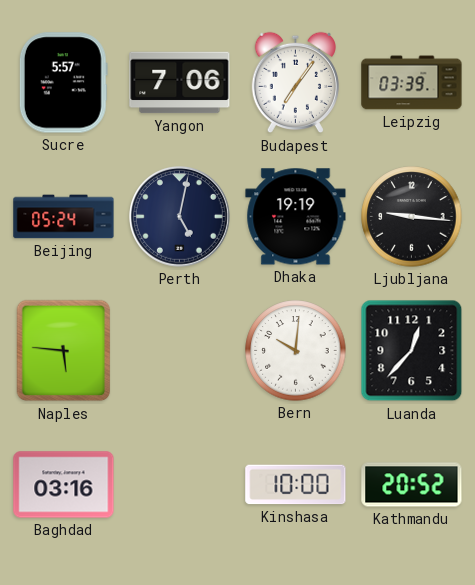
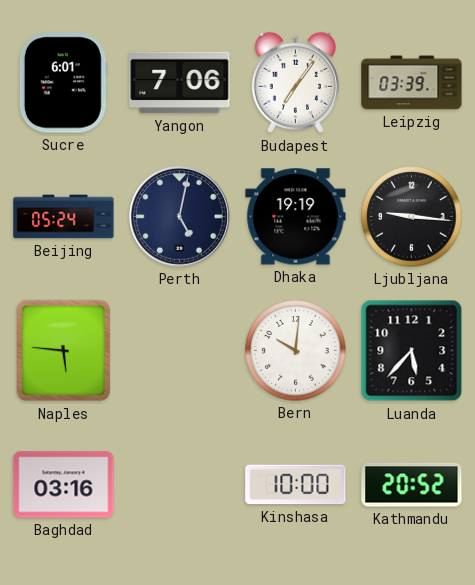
Sucre: 5:57 -> 6:01
Luanda: 12:37 -> 5:37
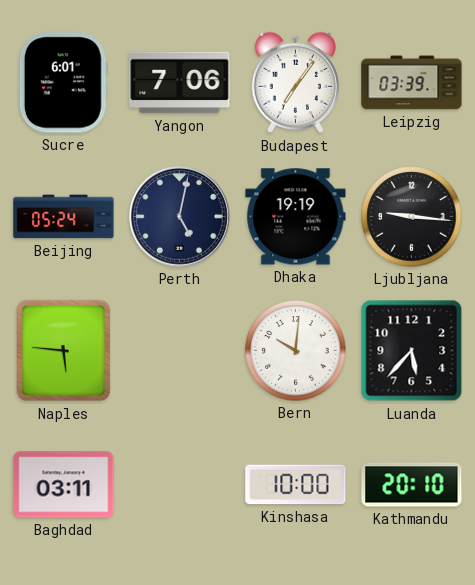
Baghdad: 03:16 -> 03:11
Kathmandu: 20:52 -> 20:10
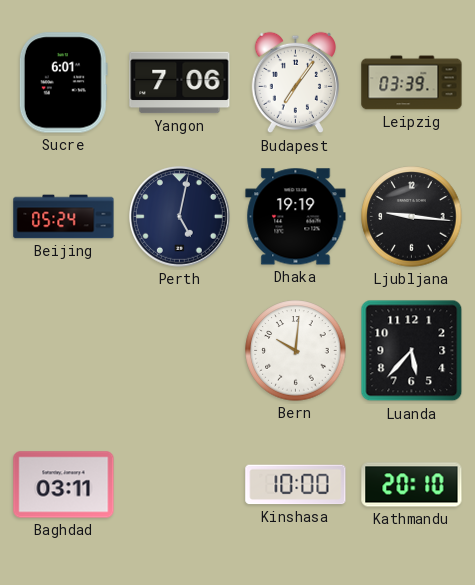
Naples: 5:46 -> none
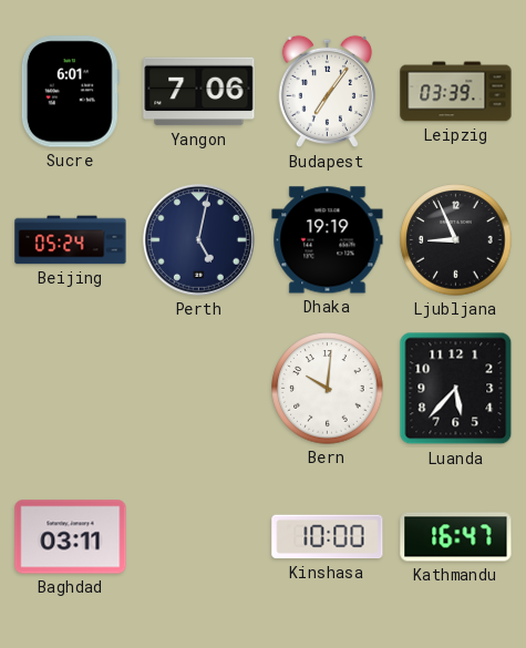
Ljubljana: 9:16 -> 8:56
Kathmandu: 20:10 -> 16:47
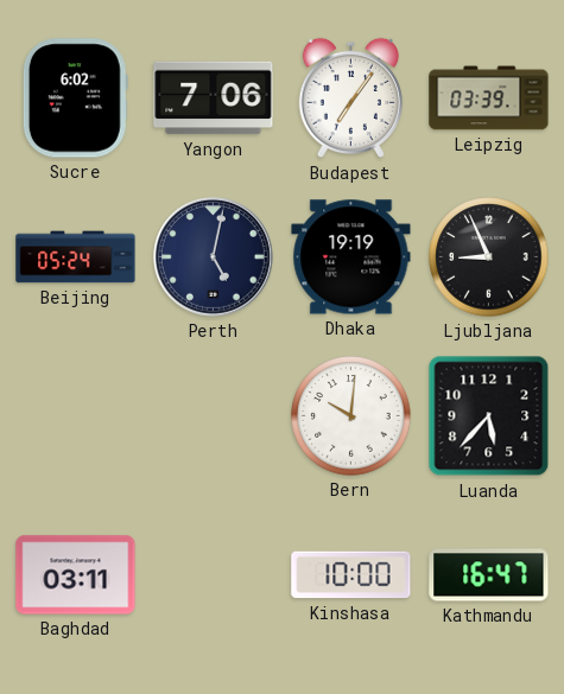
Sucre: 6:01 -> 6:02
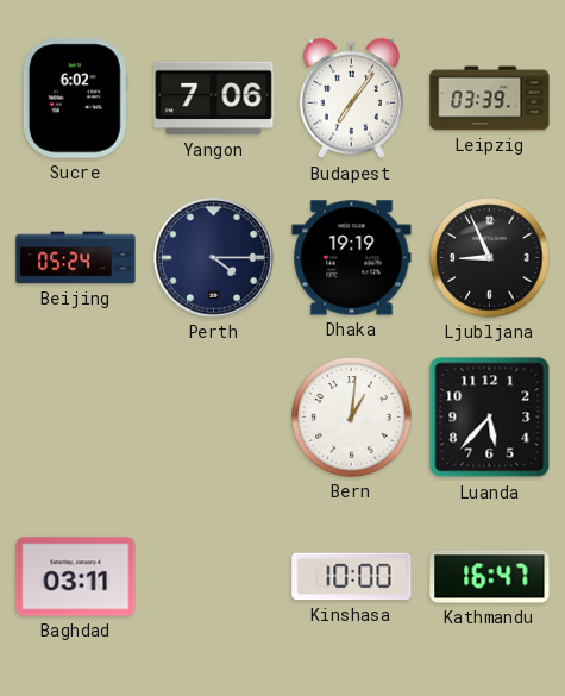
Perth: 5:02 -> 4:15
Bern: 10:01 -> 1:01
